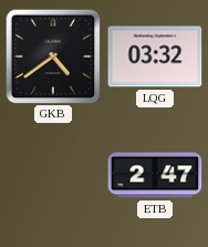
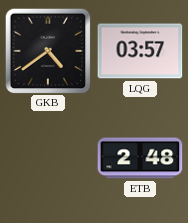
LQG: 03:32 -> 03:57
ETB: 2:47 -> 2:48
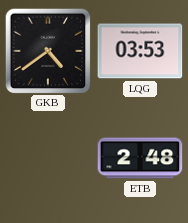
LQG: 03:57 -> 03:53
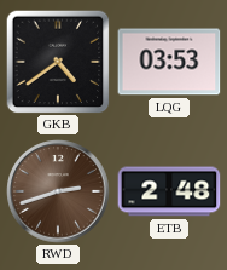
RWD: none -> 2:42
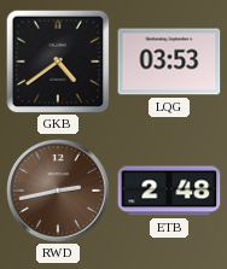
RWD: 2:42 -> 2:43
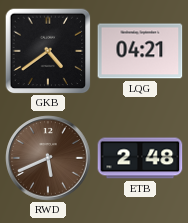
LQG: 03:53 -> 04:21
RWD: 2:43 -> 5:41
